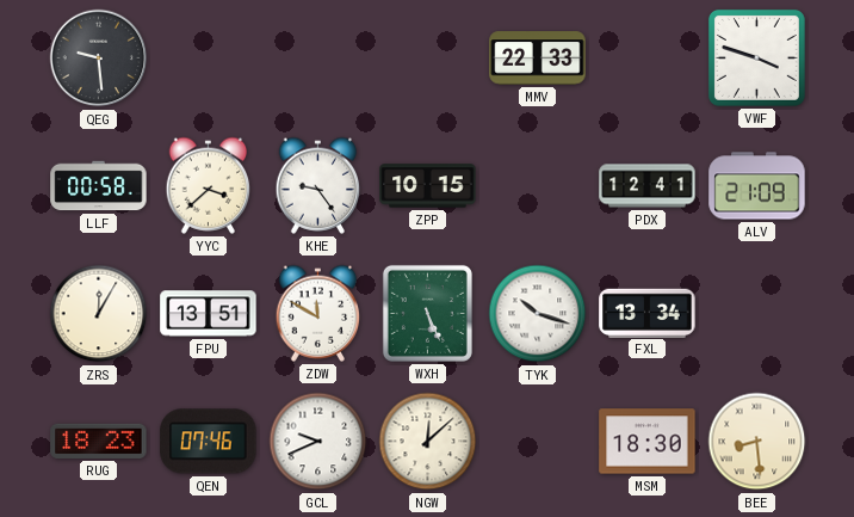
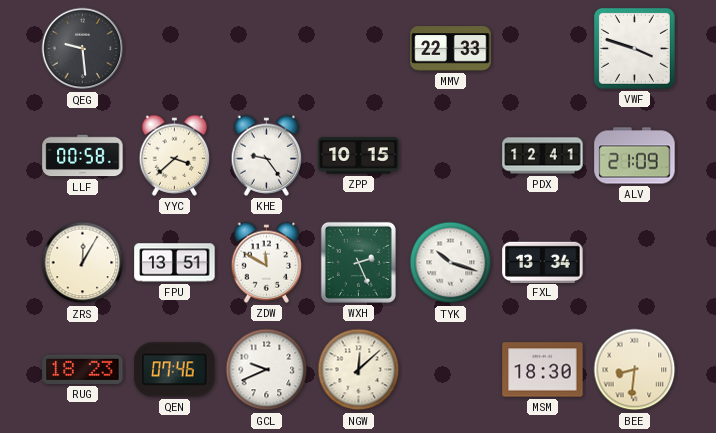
WXH: 5:26 -> 2:26
BEE: 8:29 -> 8:31
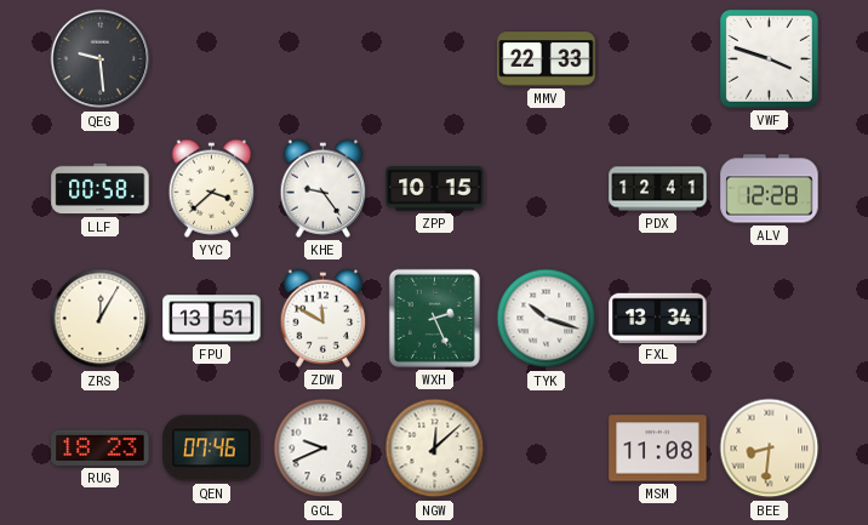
ALV: 21:09 -> 12:28
MSM: 18:30 -> 11:08
